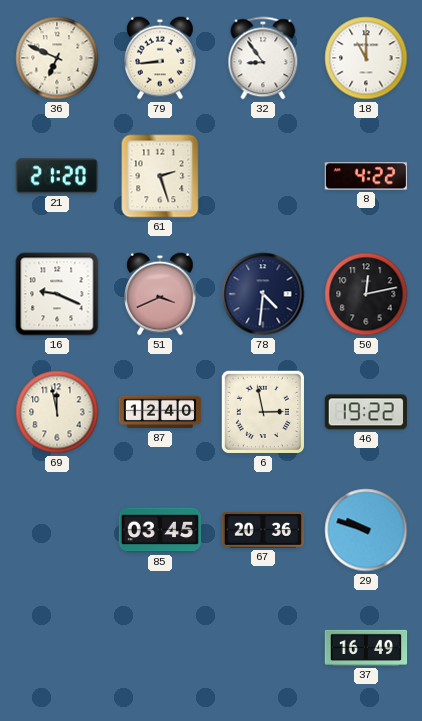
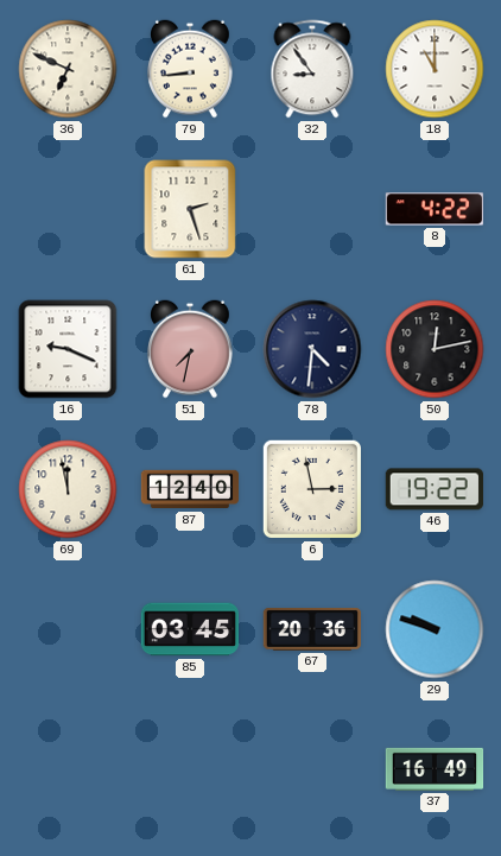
21: 21:20 -> none
51: 3:41 -> 7:32
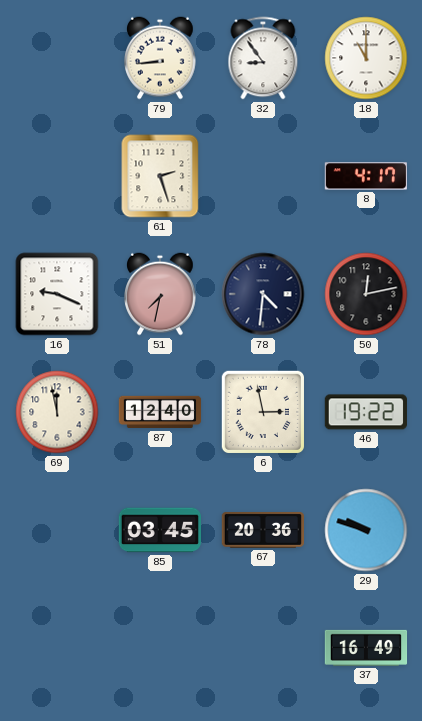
36: 6:49 -> none
8: 4:22 -> 4:17
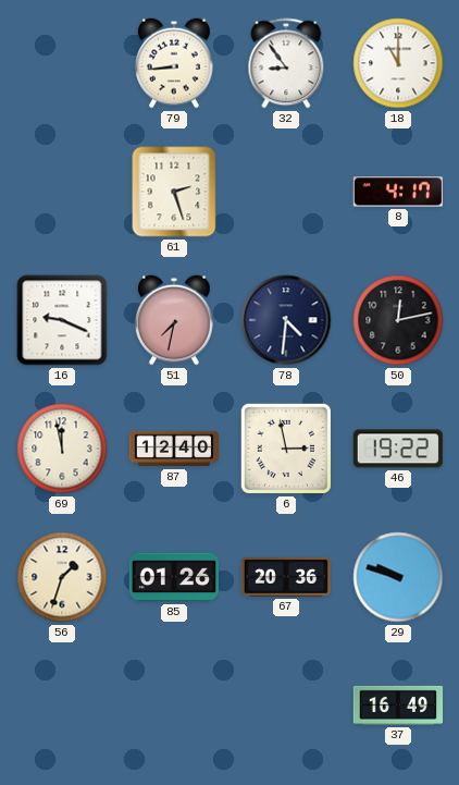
56: none -> 1:33
85: 03:45 -> 01:26
